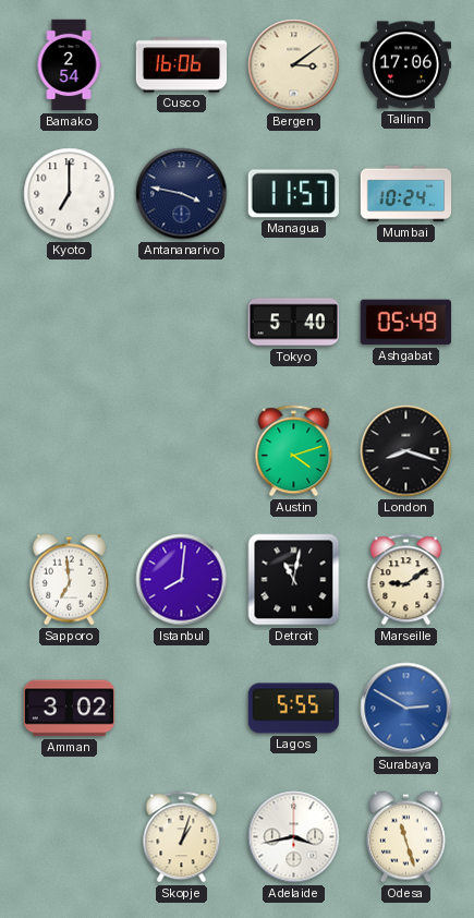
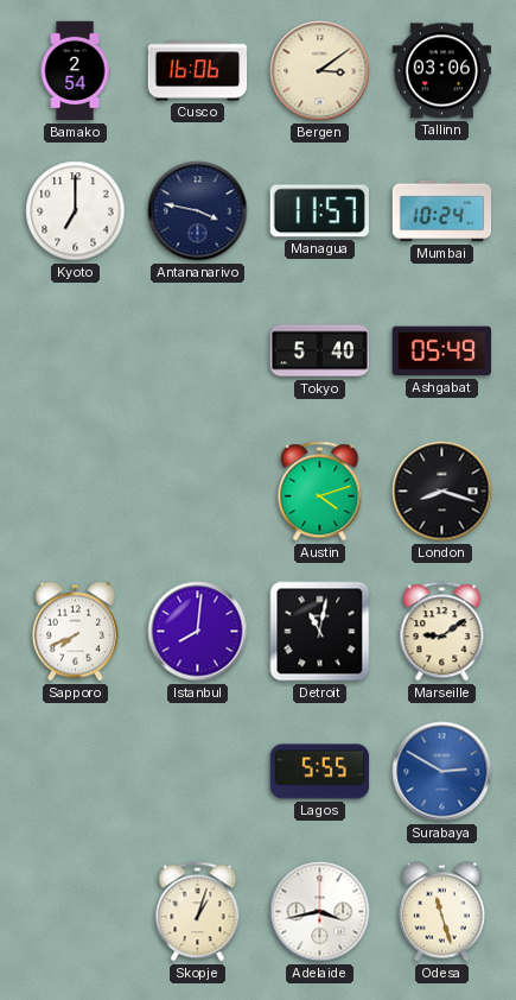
Tallinn: 17:06 -> 03:06
Sapporo: 6:59 -> 7:41
Amman: 3:02 -> none
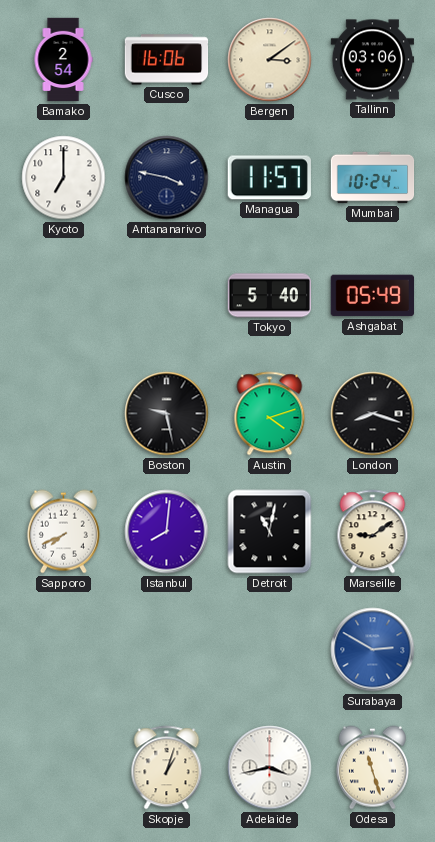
Boston: none -> 9:28
Lagos: 5:55 -> none
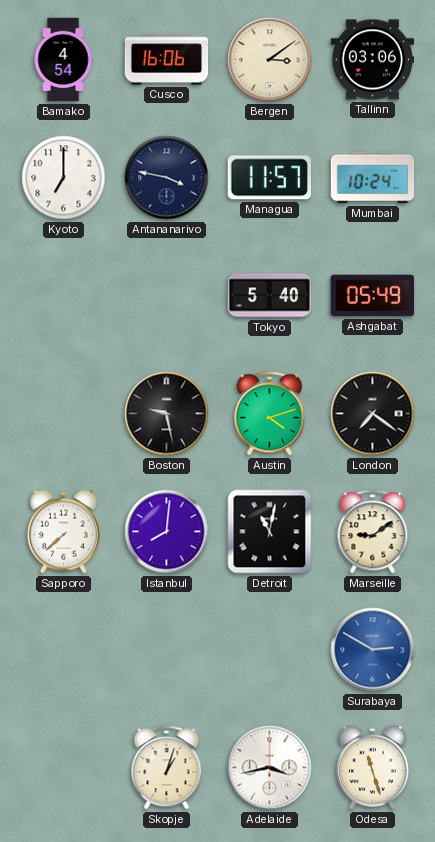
Bamako: 2:54 -> 4:54
London: 8:18 -> 7:21
Sapporo: 7:41 -> 7:38
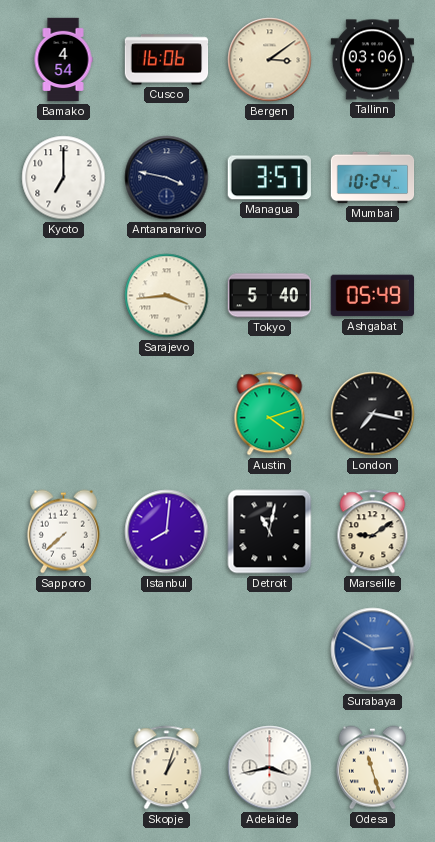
Managua: 11:57 -> 3:57
Sarajevo: none -> 3:44
Boston: 9:28 -> none
London: 7:21 -> 7:17
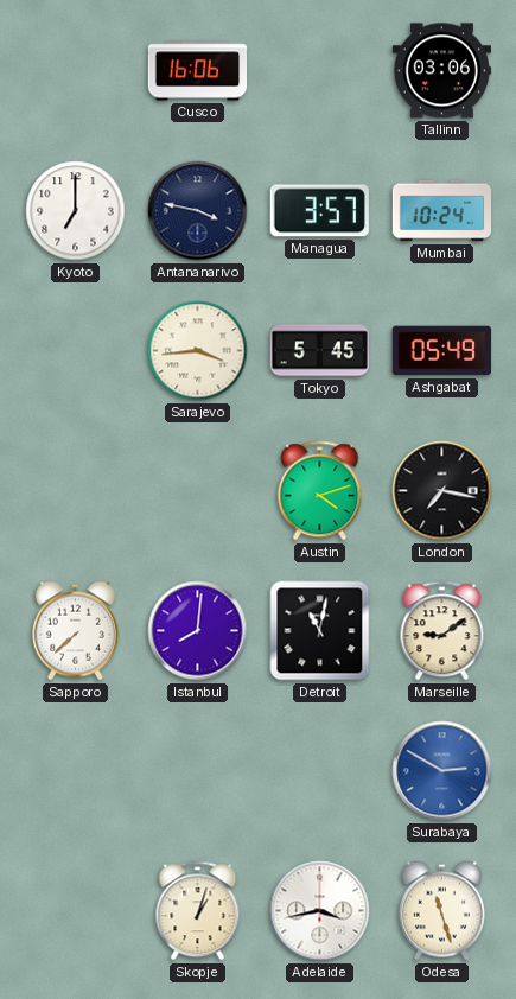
Bamako: 4:54 -> none
Bergen: 3:09 -> none
Tokyo: 5:40 -> 5:45
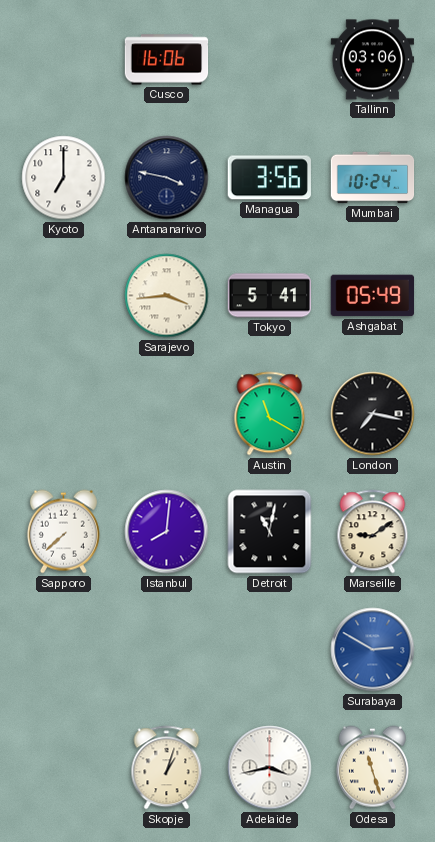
Managua: 3:57 -> 3:56
Tokyo: 5:45 -> 5:41
Austin: 4:12 -> 11:20
